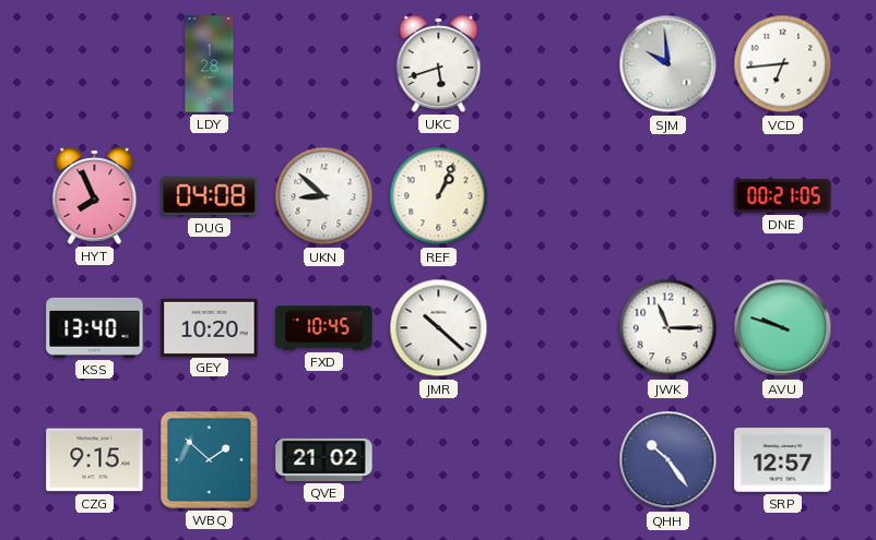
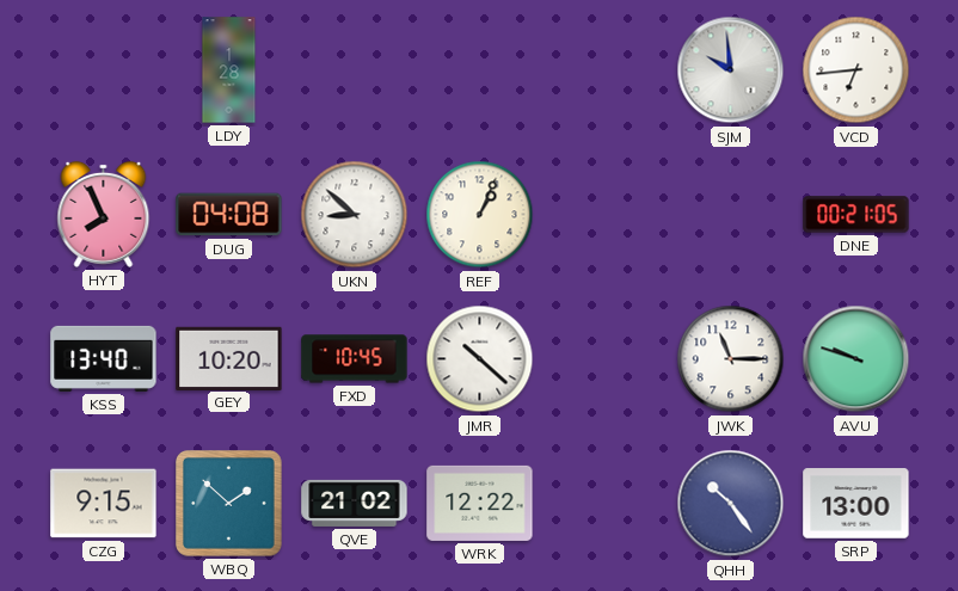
UKC: 5:42 -> none
WRK: none -> 12:22
SRP: 12:57 -> 13:00
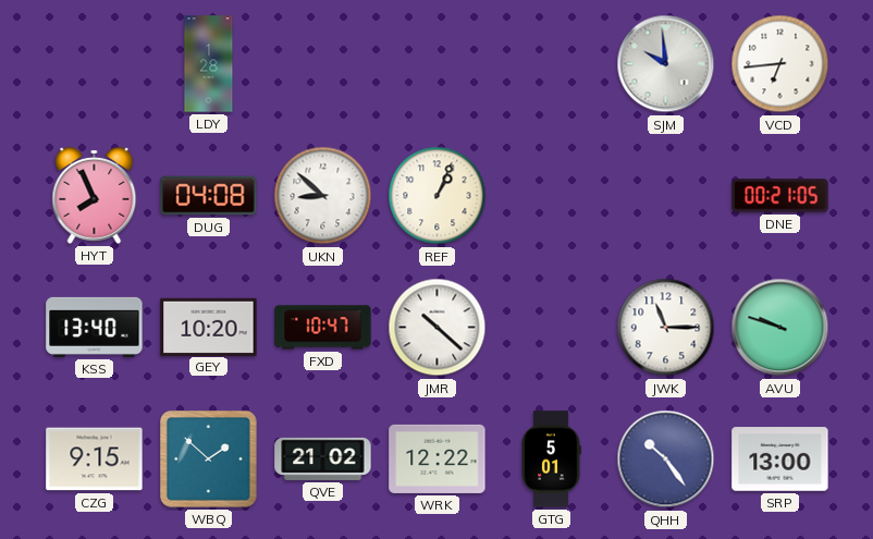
FXD: 10:45 -> 10:47
GTG: none -> 5:01
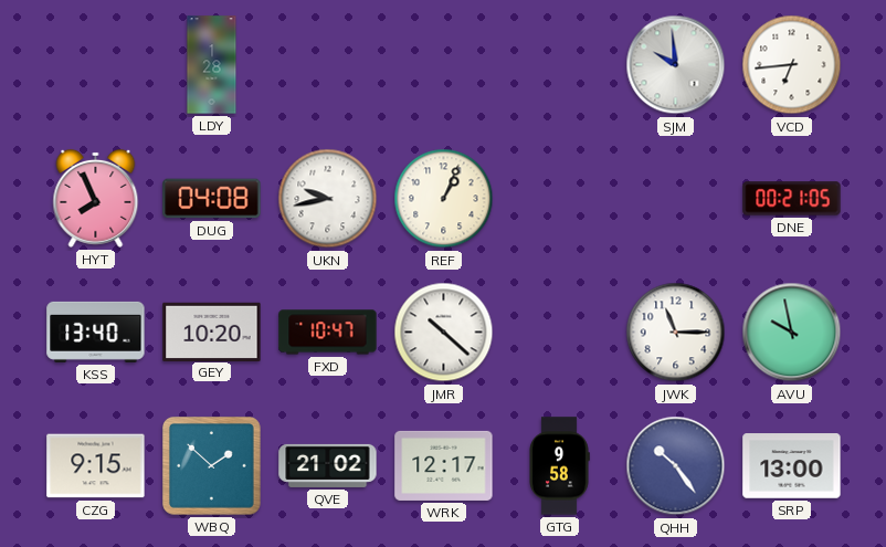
UKN: 8:52 -> 9:43
AVU: 9:48 -> 9:58
WRK: 12:22 -> 12:17
GTG: 5:01 -> 9:58
